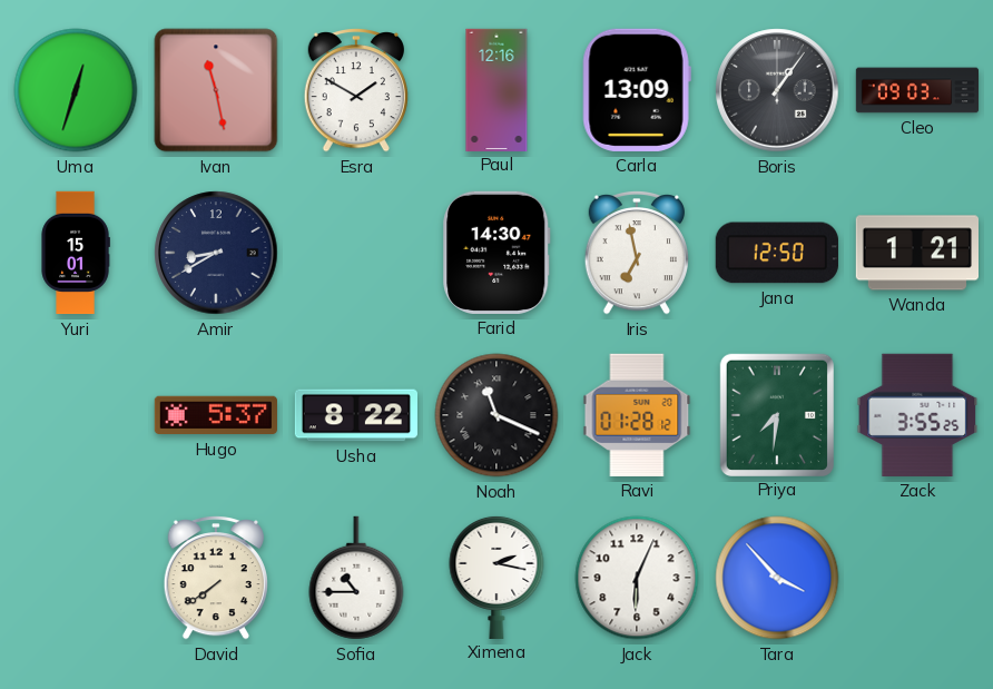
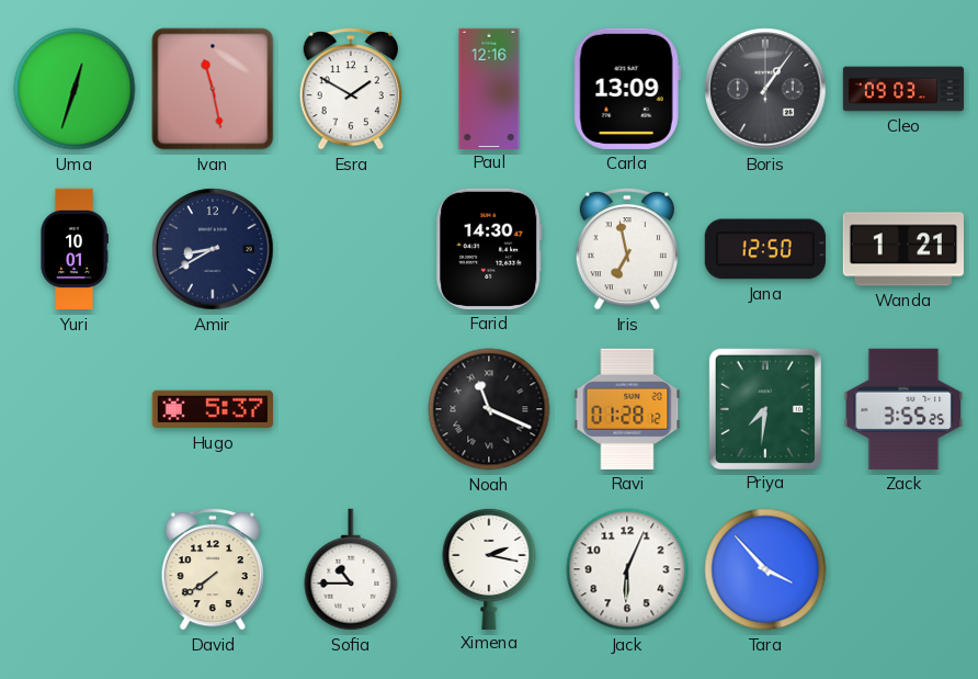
Yuri: 15:01 -> 10:01
Usha: 8:22 -> none
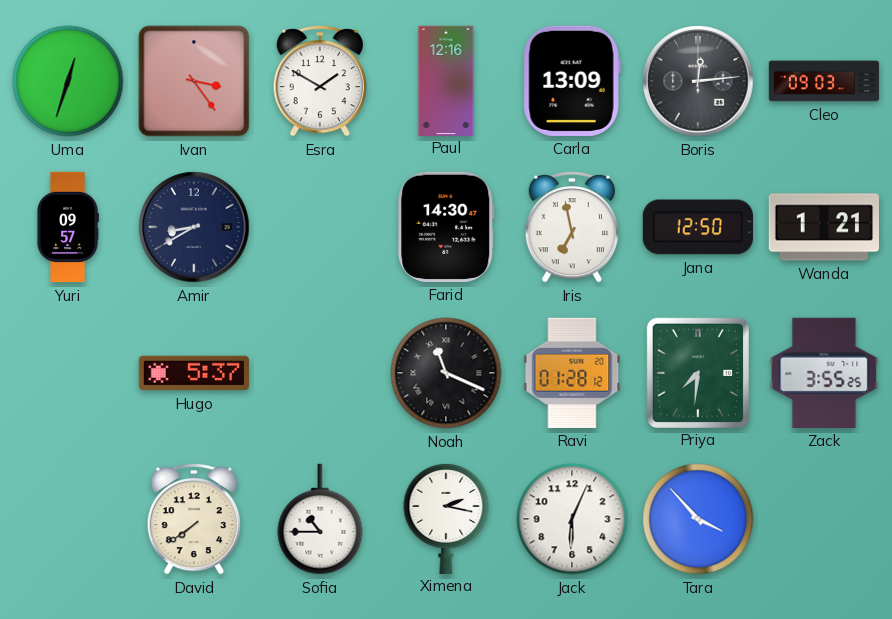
Ivan: 11:28 -> 3:24
Boris: 1:06 -> 12:14
Yuri: 10:01 -> 09:57
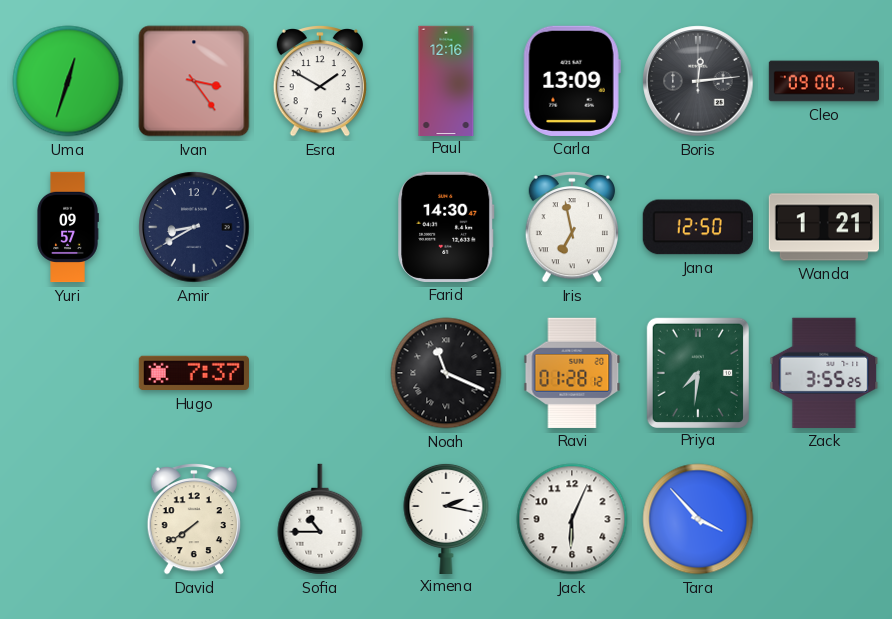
Cleo: 09:03 -> 09:00
Hugo: 5:37 -> 7:37
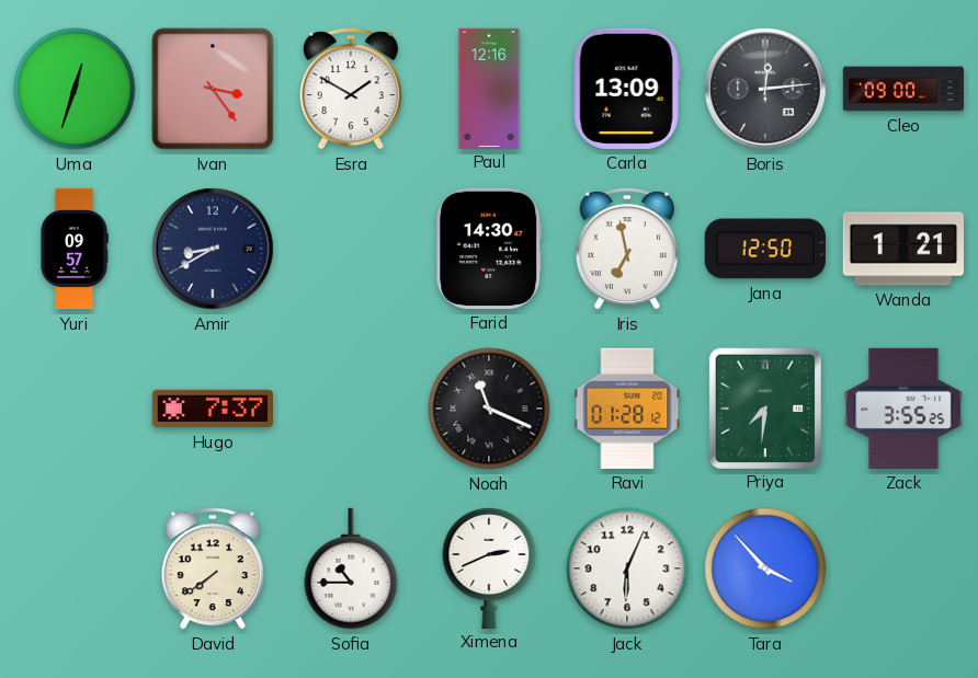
Ximena: 2:17 -> 2:41
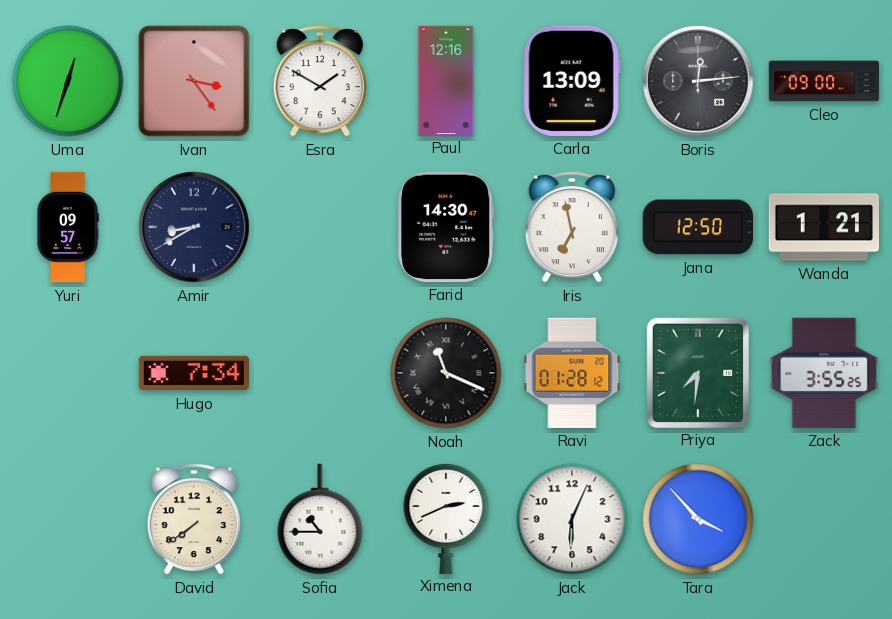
Hugo: 7:37 -> 7:34
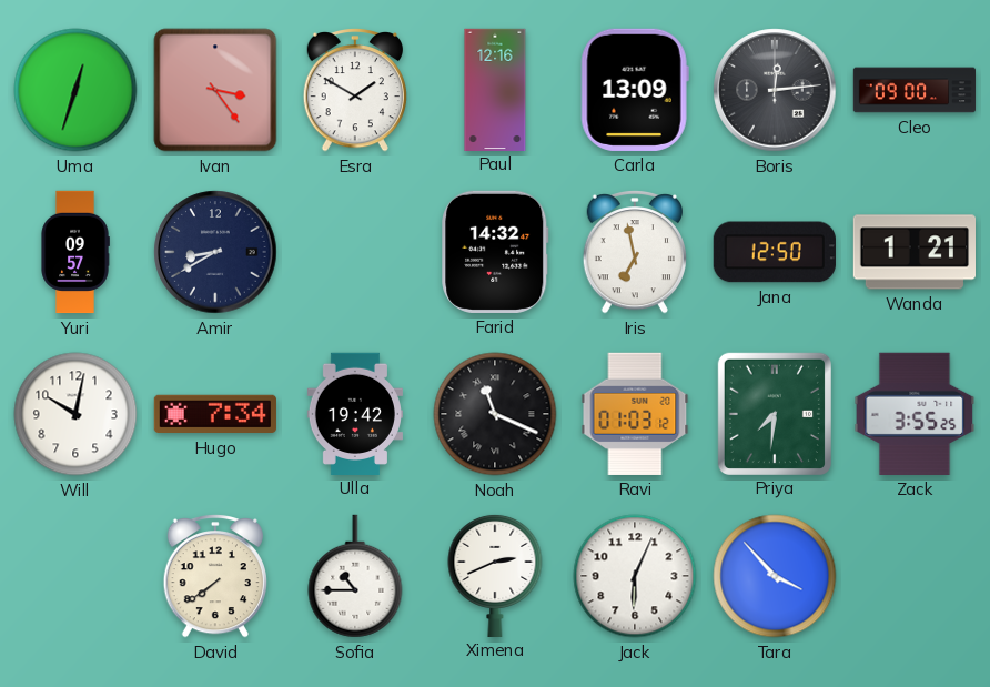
Farid: 14:30 -> 14:32
Will: none -> 10:02
Ulla: none -> 19:42
Ravi: 01:28 -> 01:03
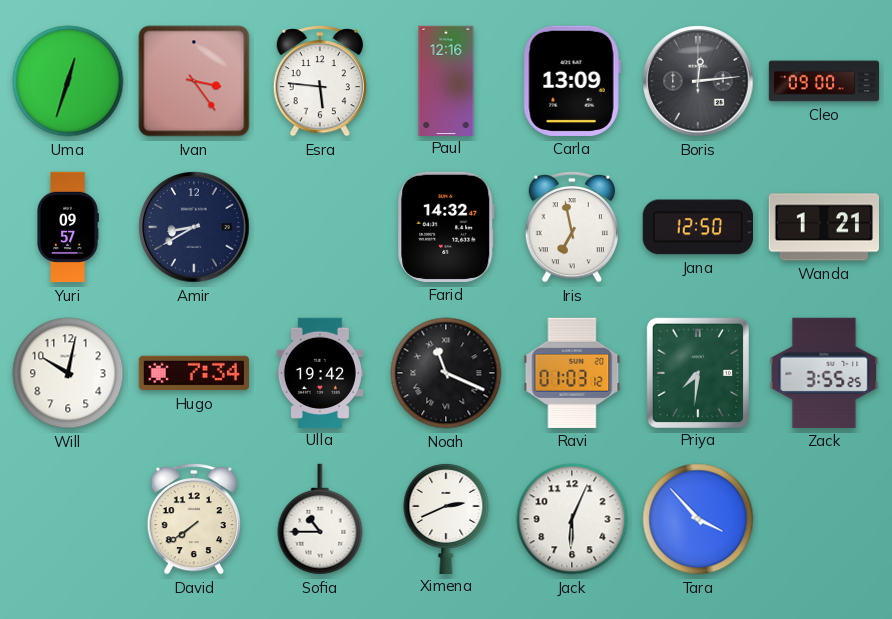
Esra: 1:50 -> 5:46
